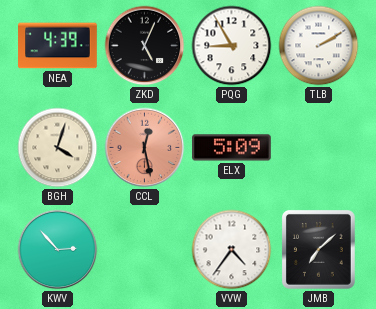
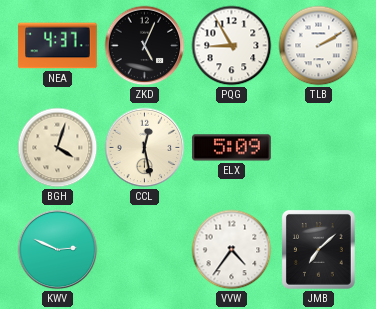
NEA: 4:39 -> 4:37
CCL dial: salmon -> cream
KWV: 2:53 -> 2:49
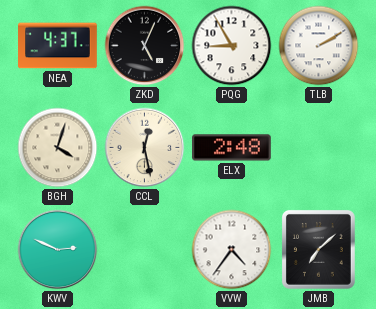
ELX: 5:09 -> 2:48
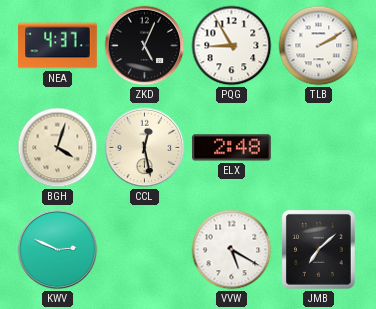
VVW: 4:36 -> 5:20
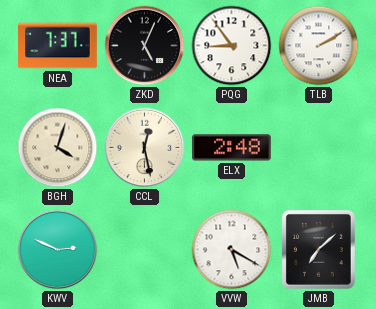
NEA: 4:37 -> 7:37
PQG: 8:55 -> 8:54
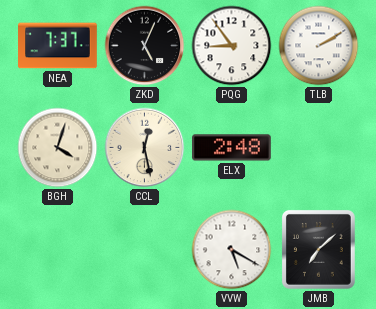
KWV: 2:49 -> none
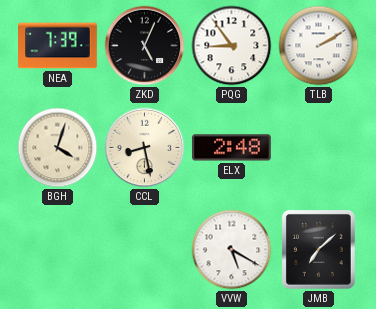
NEA: 7:37 -> 7:39
CCL: 12:28 -> 8:28
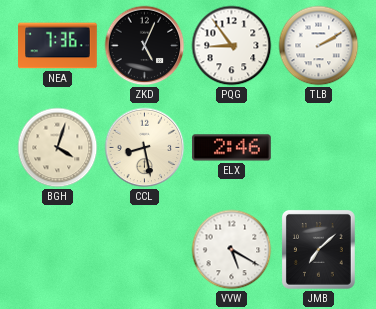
NEA: 7:39 -> 7:36
ELX: 2:48 -> 2:46
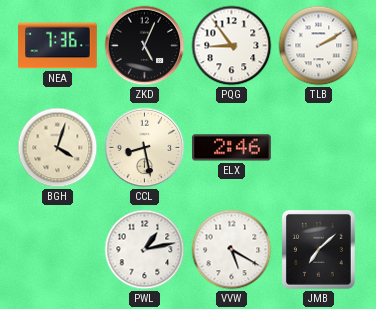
PWL: none -> 1:13
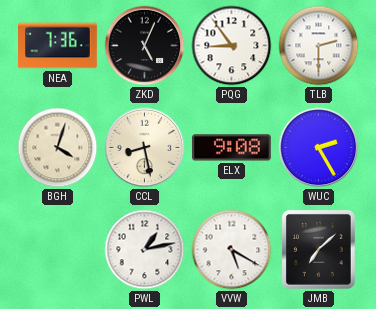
TLB: 2:10 -> 2:30
ELX: 2:46 -> 9:08
WUC: none -> 2:25
